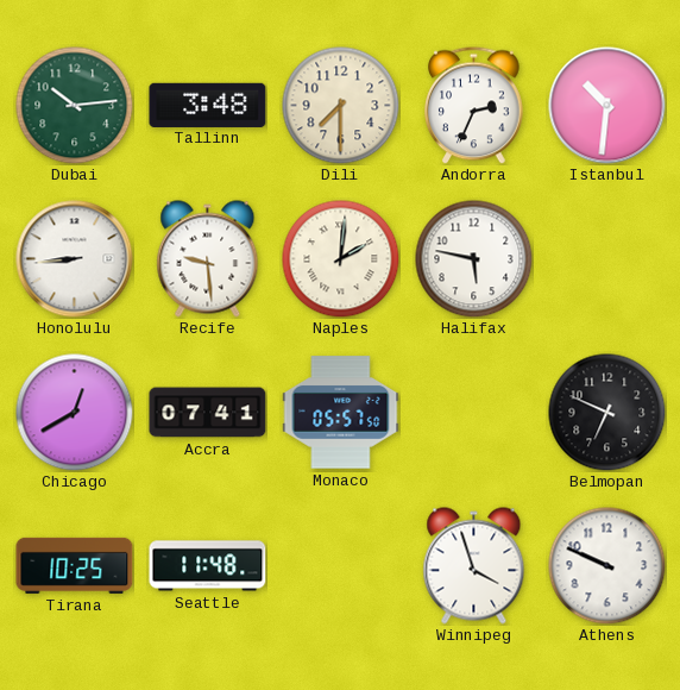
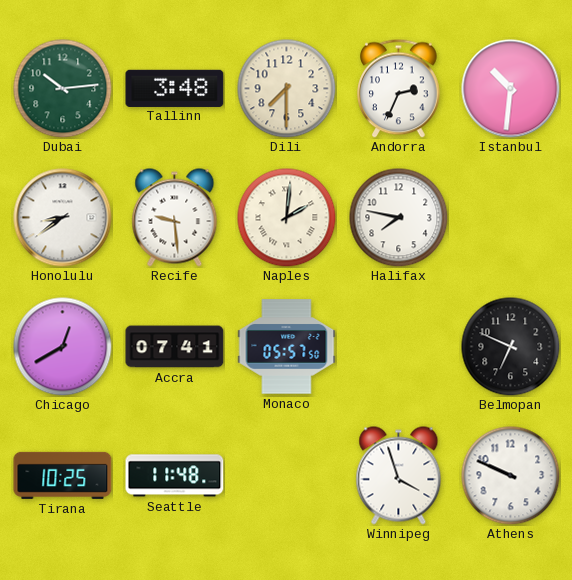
Honolulu: 8:44 -> 8:39
Halifax: 5:47 -> 7:47
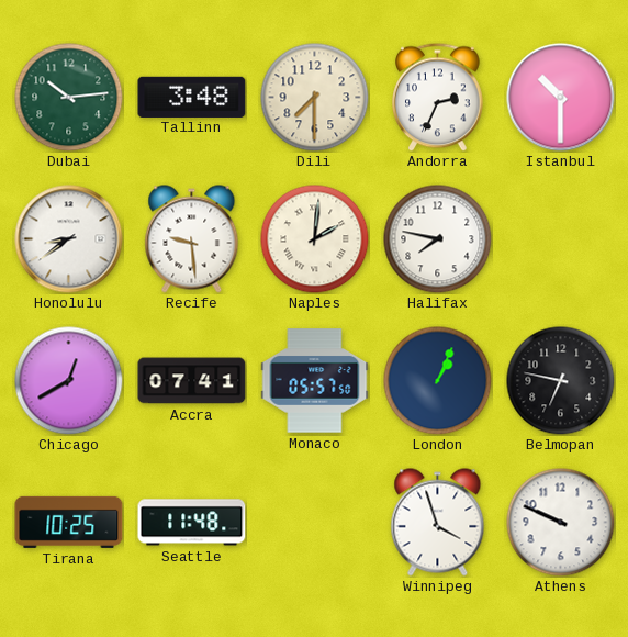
Istanbul: 10:31 -> 10:30
London: none -> 1:04
Belmopan: 6:49 -> 6:47
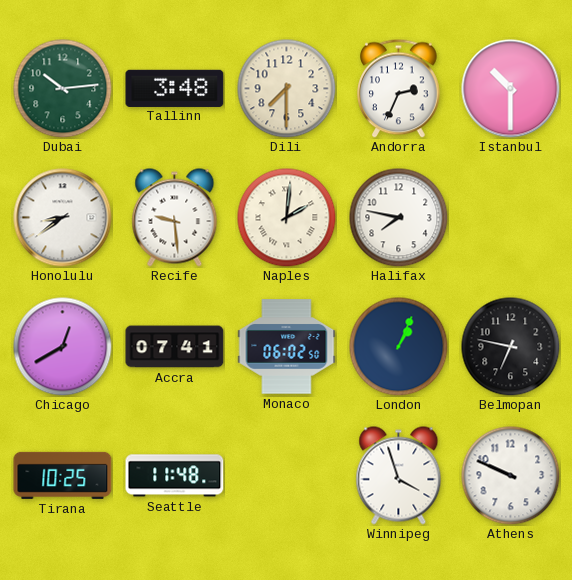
Monaco: 05:57 -> 06:02
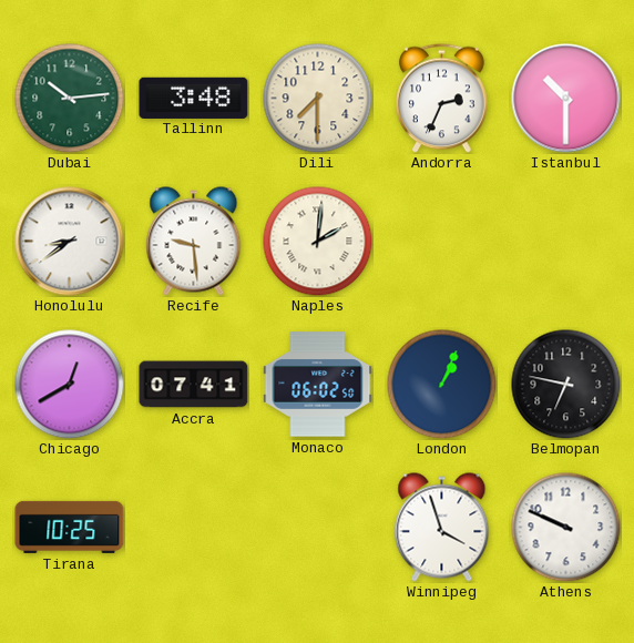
Halifax: 7:47 -> none
Seattle: 11:48 -> none
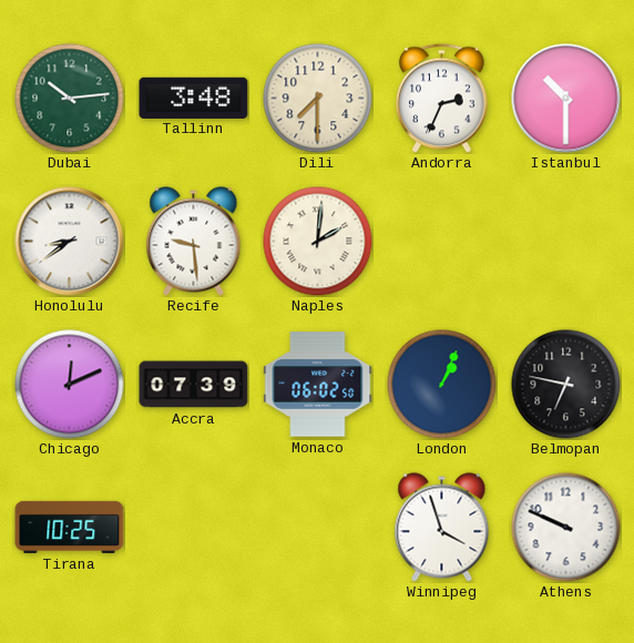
Chicago: 12:40 -> 12:11
Accra: 07:41 -> 07:39
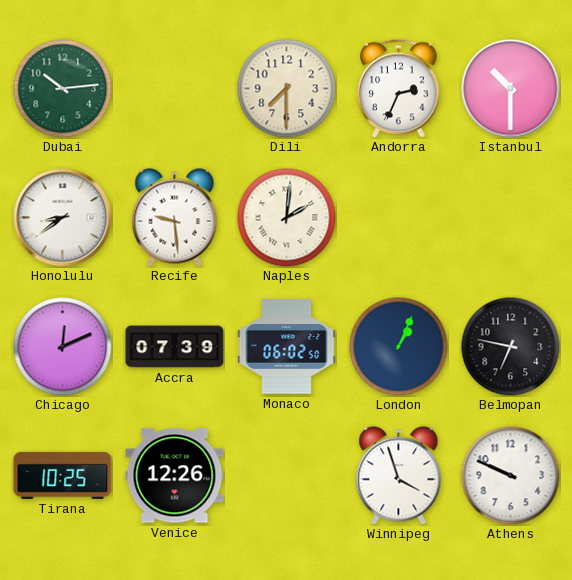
Tallinn: 3:48 -> none
Venice: none -> 12:26
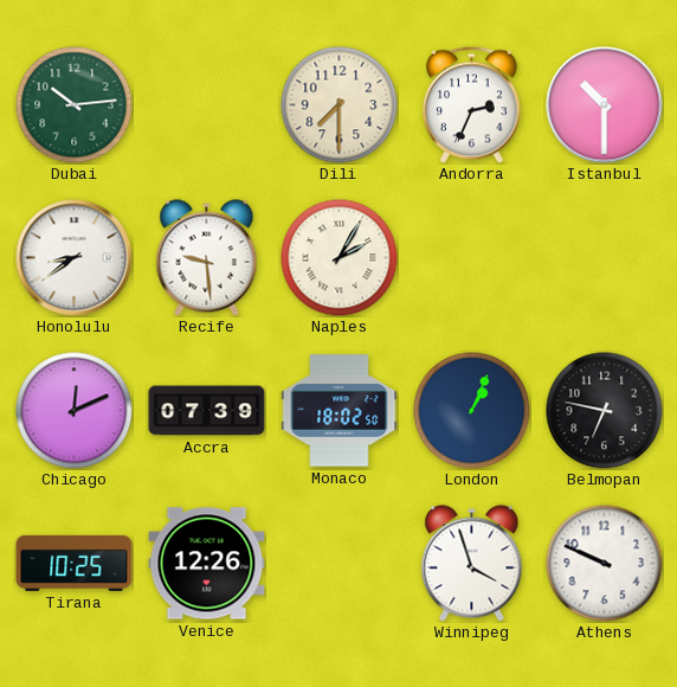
Naples: 2:01 -> 2:05
Monaco: 06:02 -> 18:02
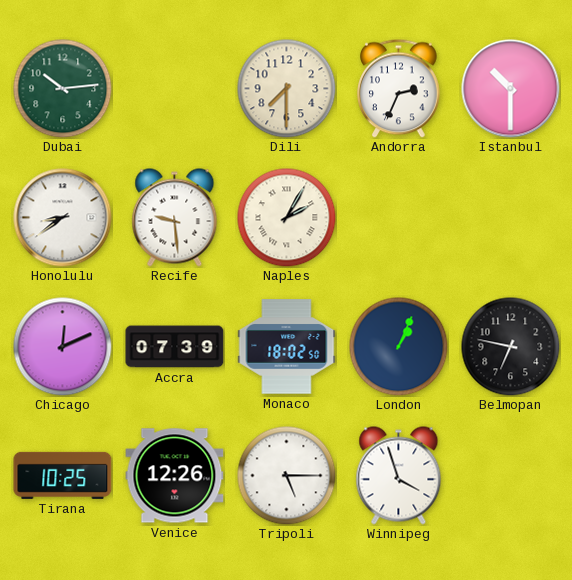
Tripoli: none -> 5:15
Athens: 9:49 -> none
